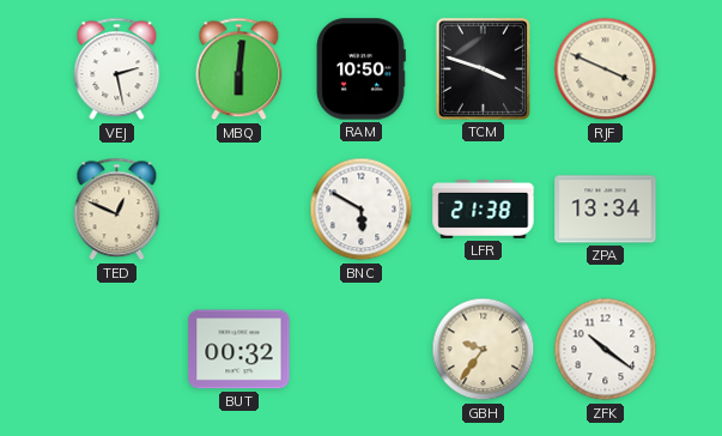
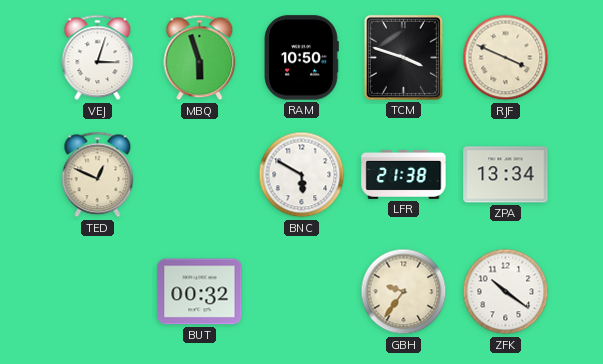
VEJ: 2:28 -> 3:03
MBQ: 6:01 -> 5:57
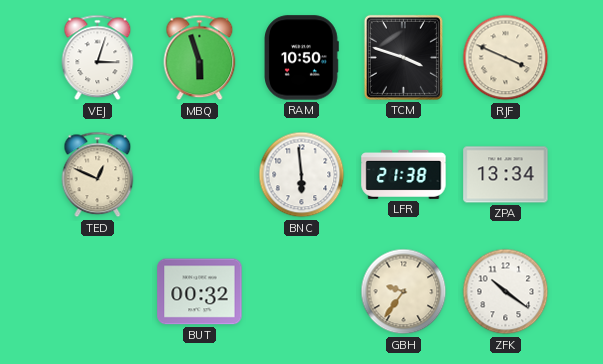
BNC: 5:50 -> 5:59
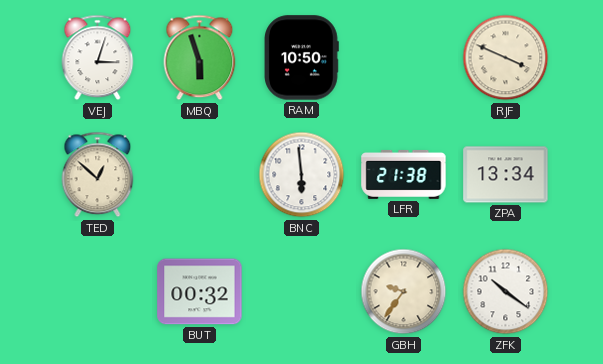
TCM: 3:48 -> none
TED: 12:49 -> 12:52
